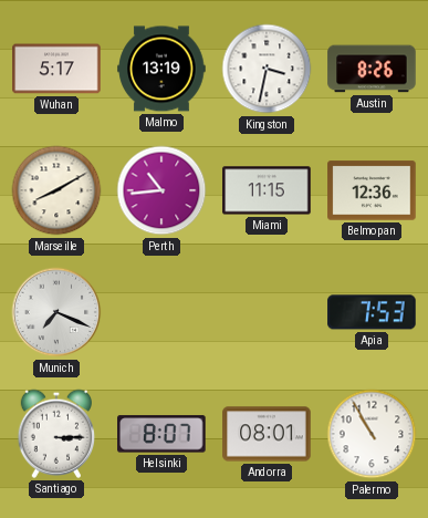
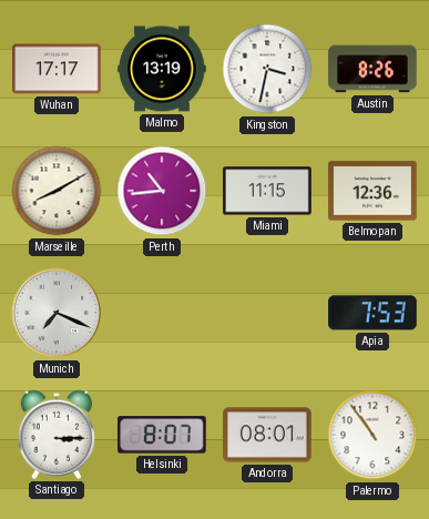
Wuhan: 5:17 -> 17:17
Palermo: 10:55 -> 10:54
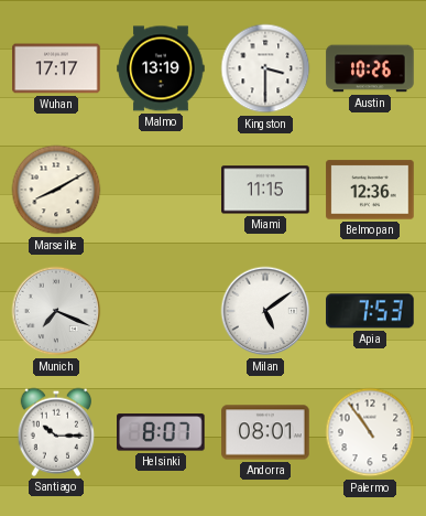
Kingston: 3:32 -> 3:30
Austin: 8:26 -> 10:26
Perth: 10:44 -> none
Milan: none -> 5:09
Santiago: 3:15 -> 10:15
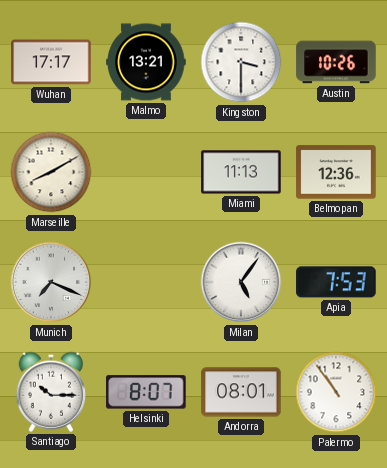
Malmo: 13:19 -> 13:21
Miami: 11:15 -> 11:13
Milan: 5:09 -> 5:06
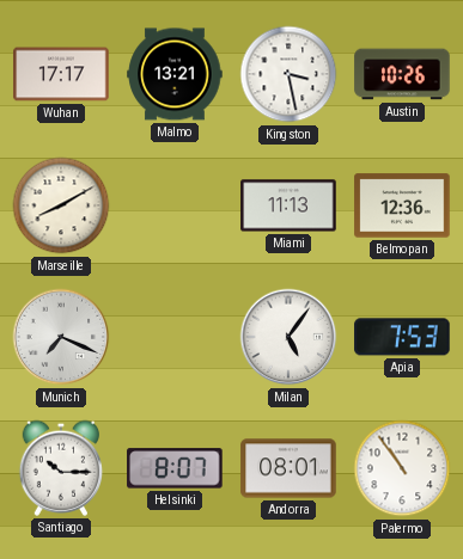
Kingston: 3:30 -> 3:28
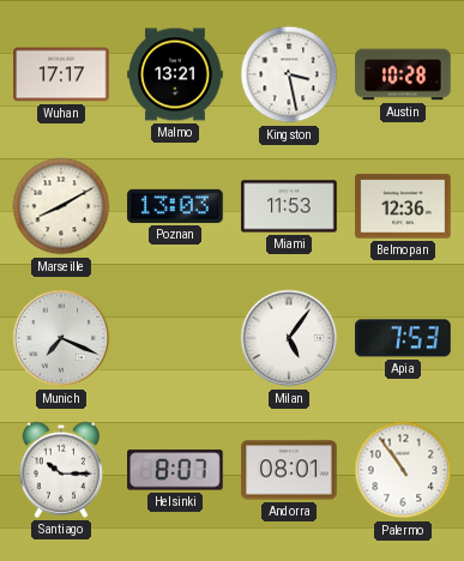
Austin: 10:26 -> 10:28
Poznan: none -> 13:03
Miami: 11:13 -> 11:53
